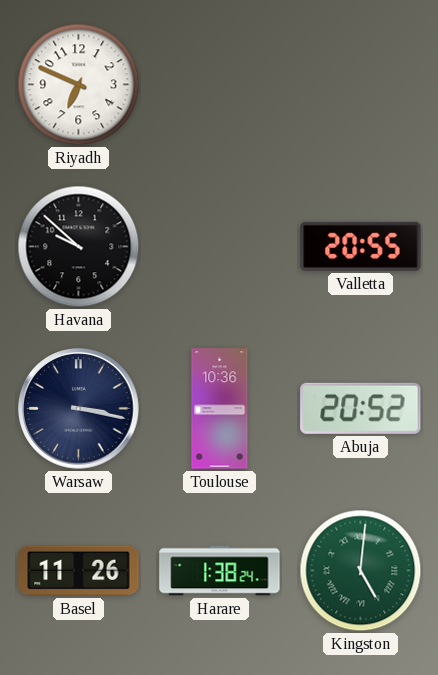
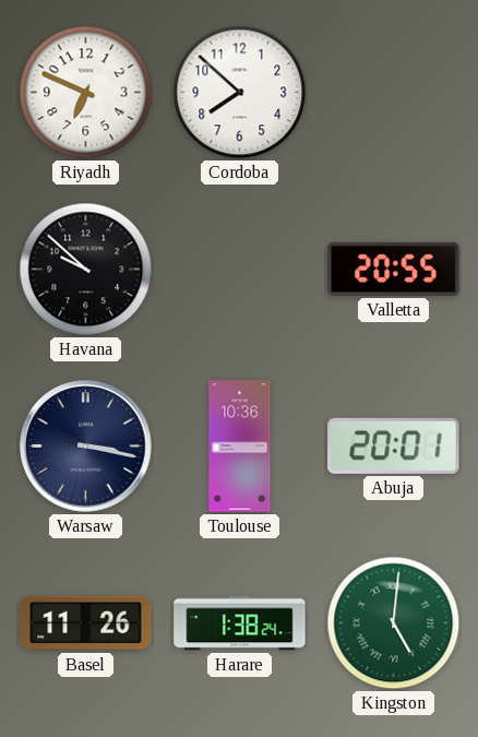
Cordoba: none -> 7:52
Abuja: 20:52 -> 20:01
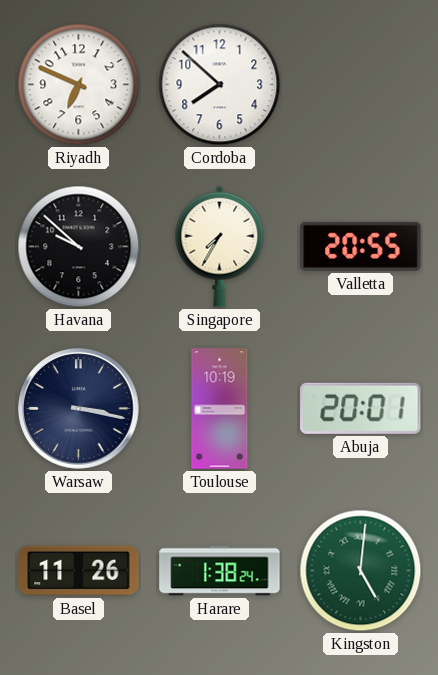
Singapore: none -> 7:35
Toulouse: 10:36 -> 10:19
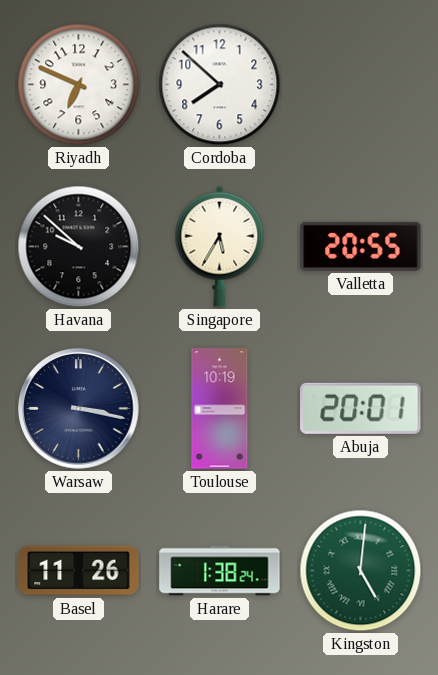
Singapore: 7:35 -> 5:35
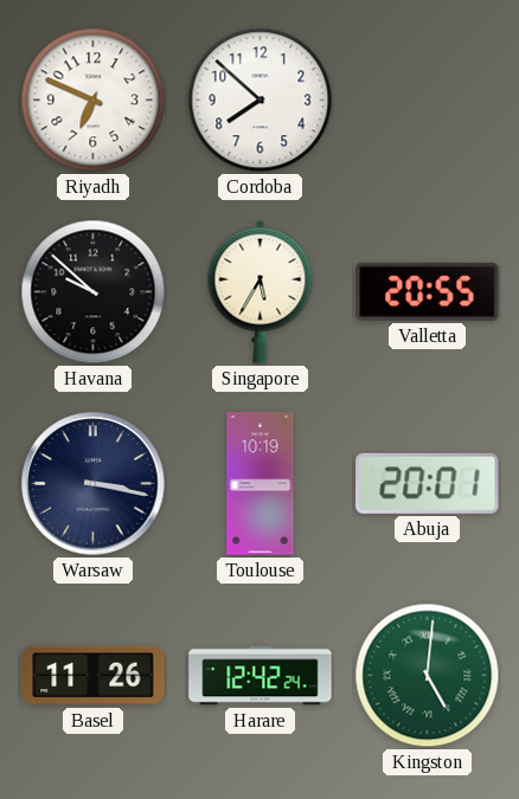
Harare: 1:38 -> 12:42
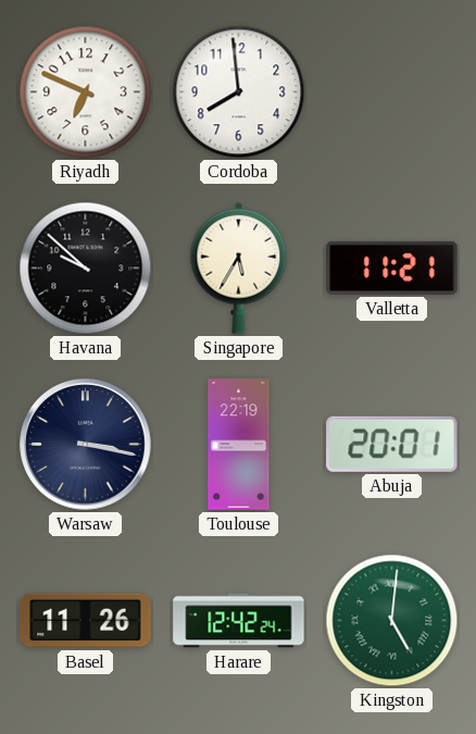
Cordoba: 7:52 -> 7:59
Valletta: 20:55 -> 11:21
Toulouse: 10:19 -> 22:19
